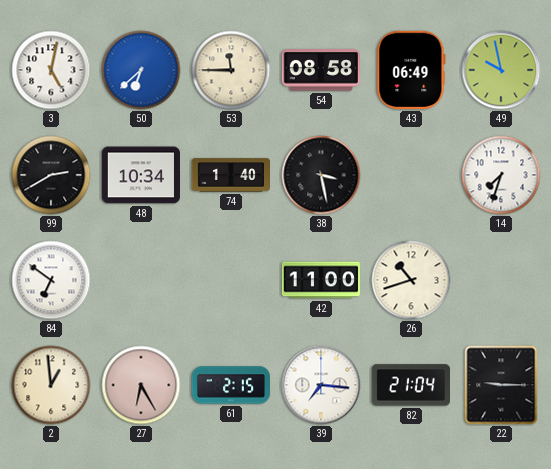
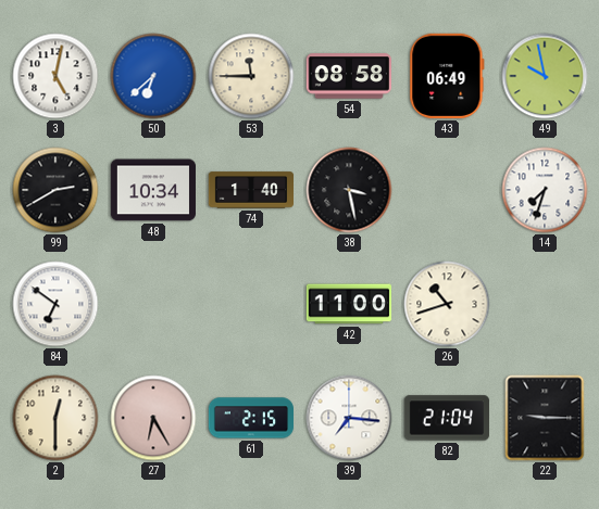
2: 12:59 -> 12:30
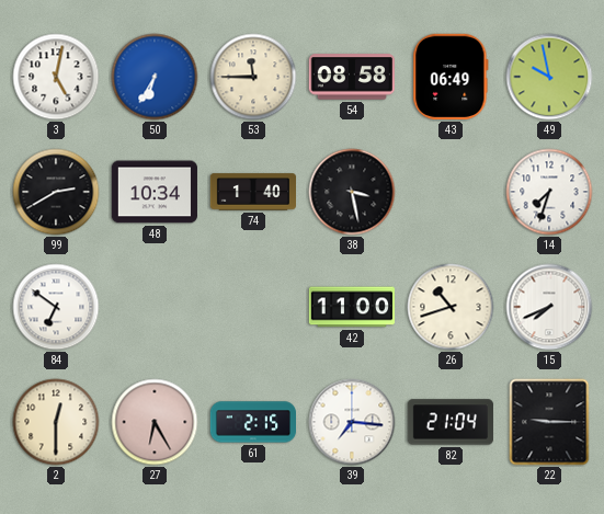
50: 6:38 -> 6:35
15: none -> 7:41
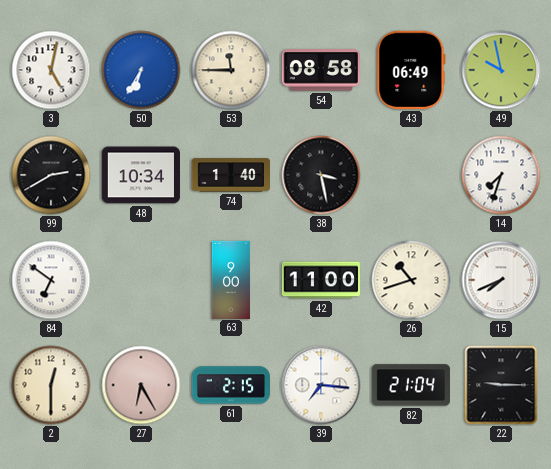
63: none -> 9:00
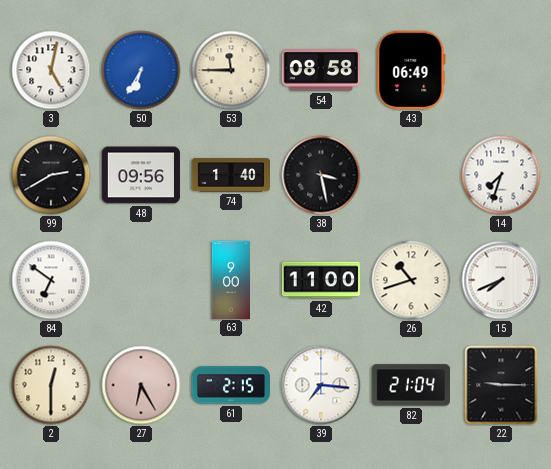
49: 9:58 -> none
48: 10:34 -> 09:56
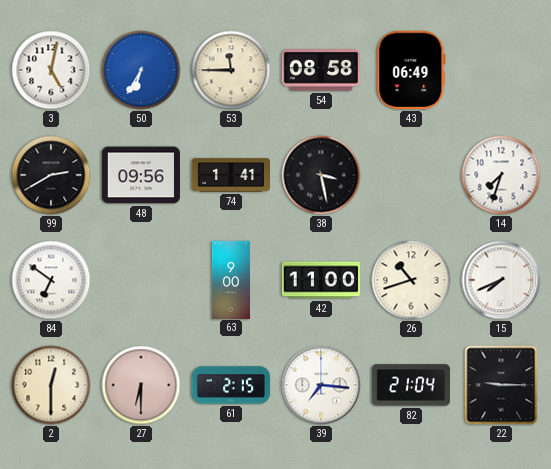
74: 1:40 -> 1:41
27: 6:25 -> 6:30
